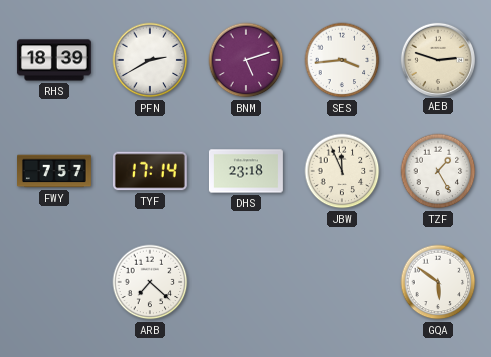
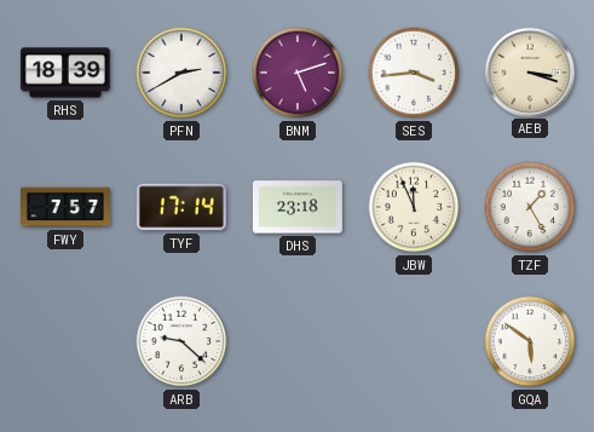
AEB: 2:48 -> 3:18
ARB: 7:22 -> 9:22
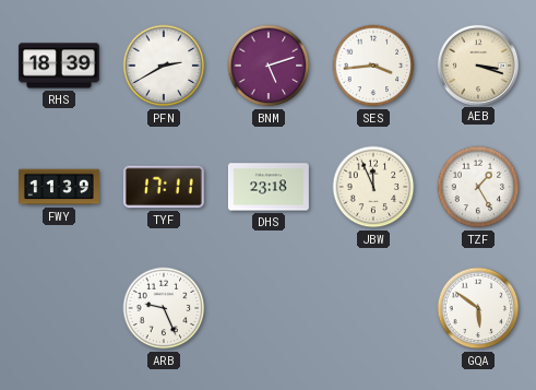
FWY: 7:57 -> 11:39
TYF: 17:14 -> 17:11
ARB: 9:22 -> 9:26
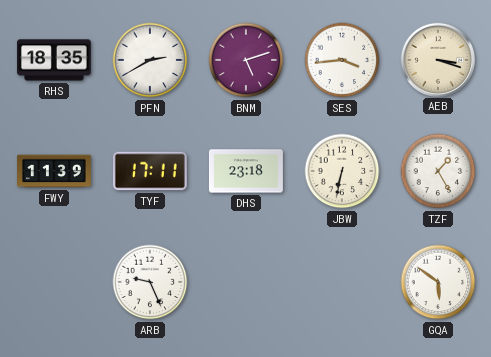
RHS: 18:39 -> 18:35
JBW: 11:56 -> 6:32
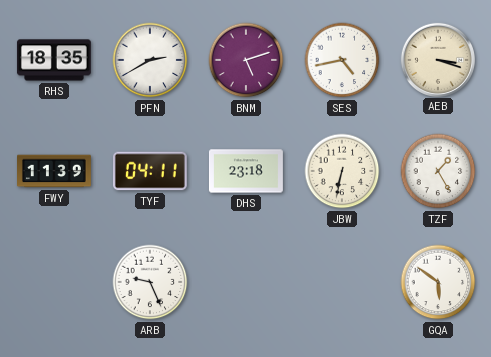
SES: 3:44 -> 4:43
TYF: 17:11 -> 04:11
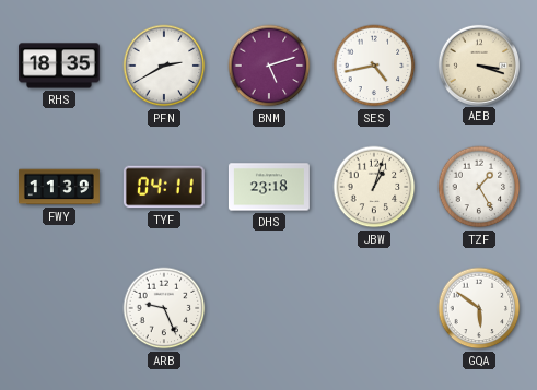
JBW: 6:32 -> 1:03
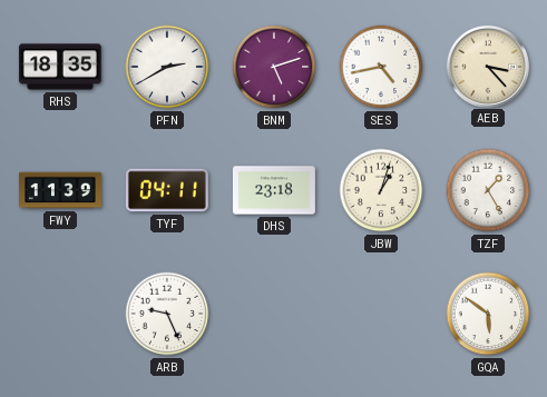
AEB: 3:18 -> 3:23
